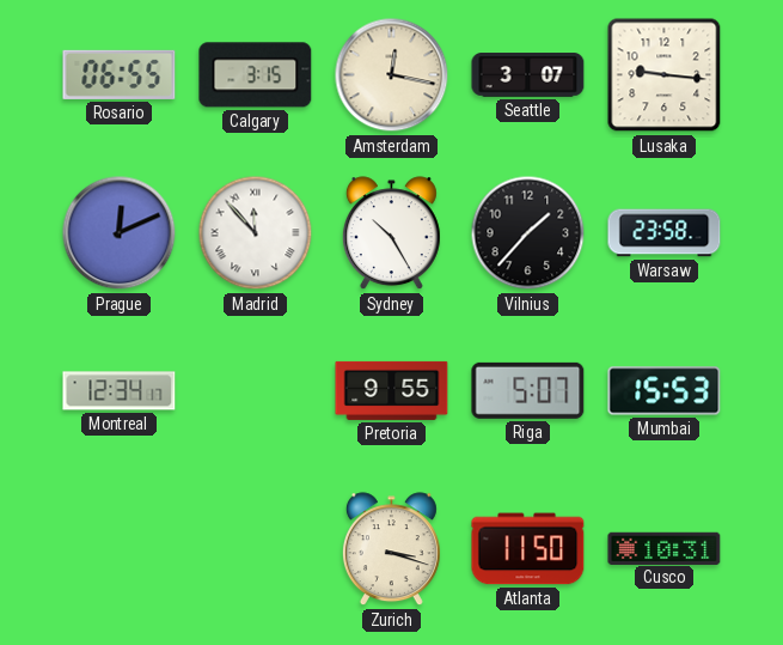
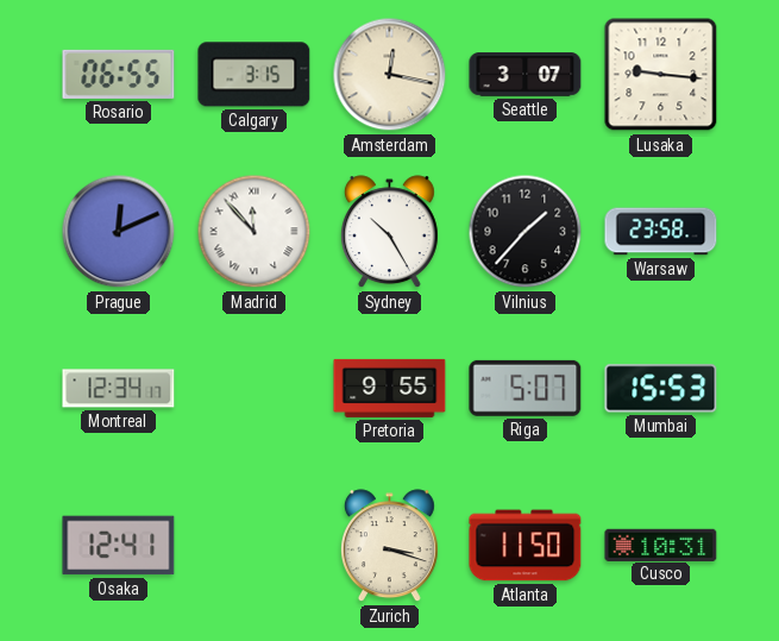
Osaka: none -> 12:41
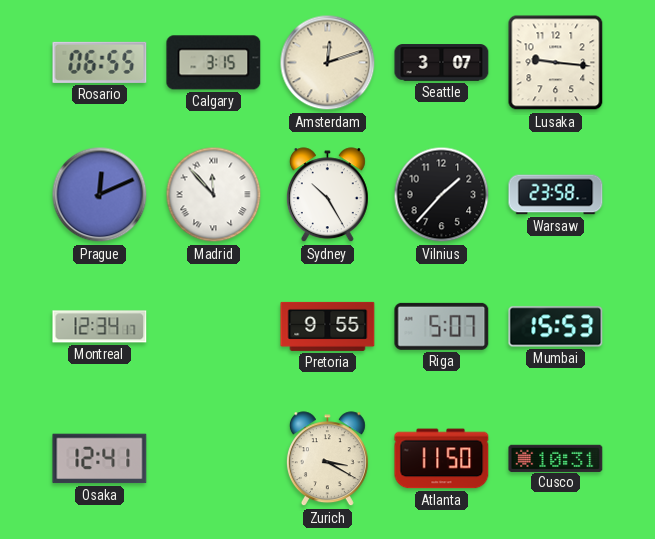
Amsterdam: 12:17 -> 12:12
Zurich: 3:18 -> 3:20
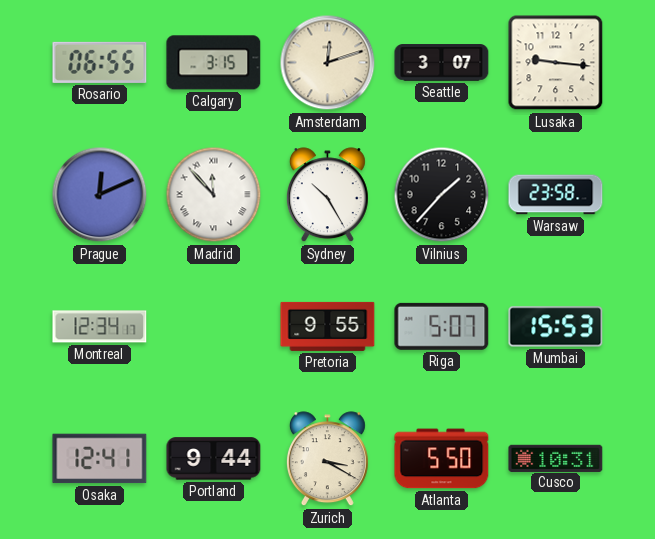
Portland: none -> 9:44
Atlanta: 11:50 -> 5:50
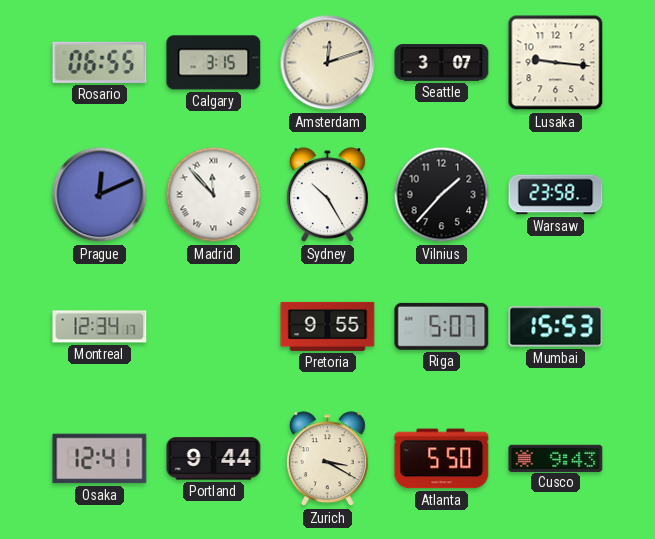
Cusco: 10:31 -> 9:43
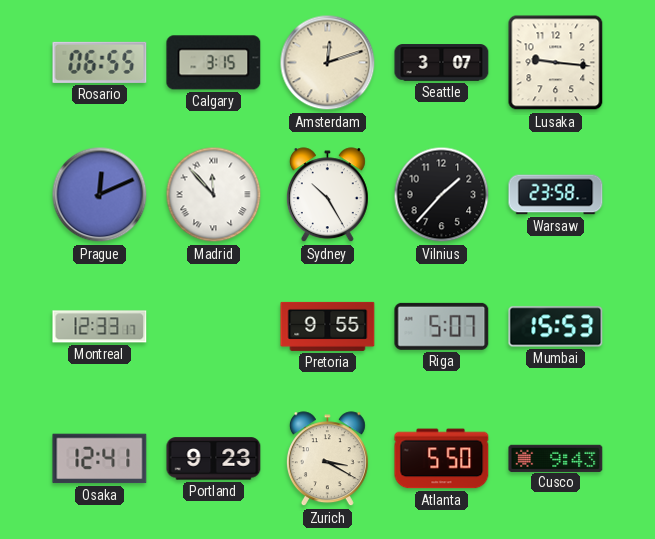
Montreal: 12:34 -> 12:33
Portland: 9:44 -> 9:23
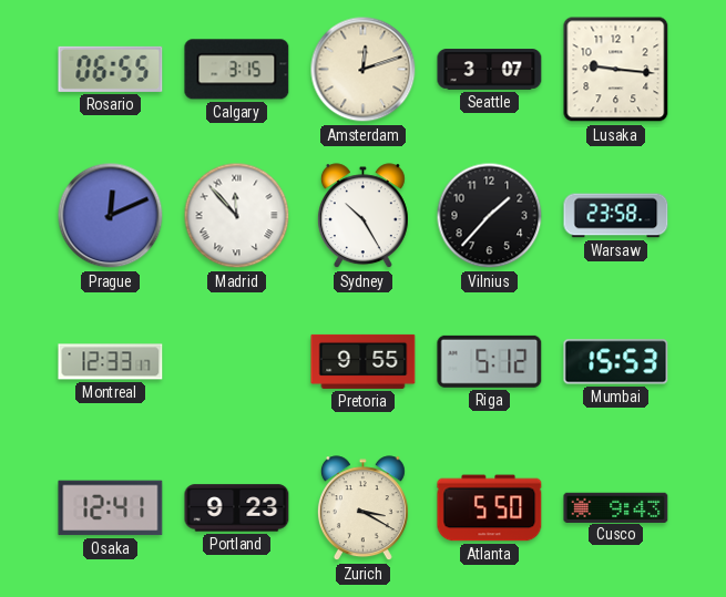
Riga: 5:07 -> 5:12
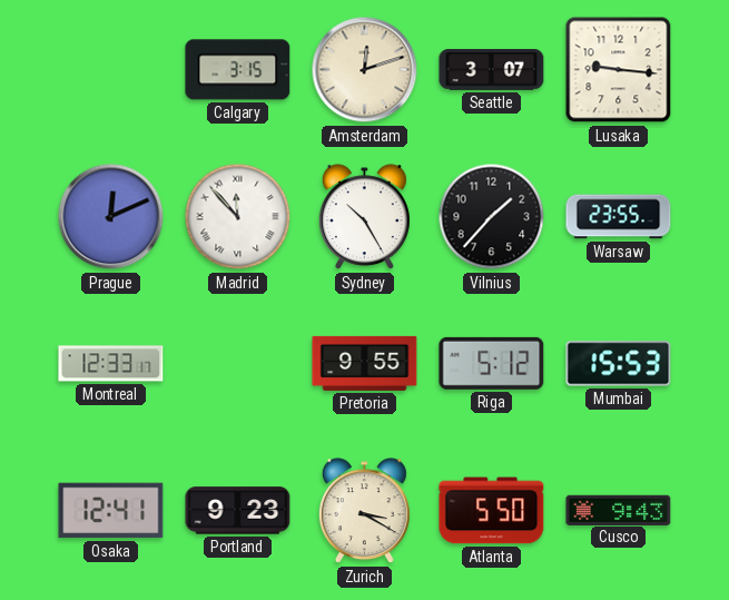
Rosario: 06:55 -> none
Warsaw: 23:58 -> 23:55
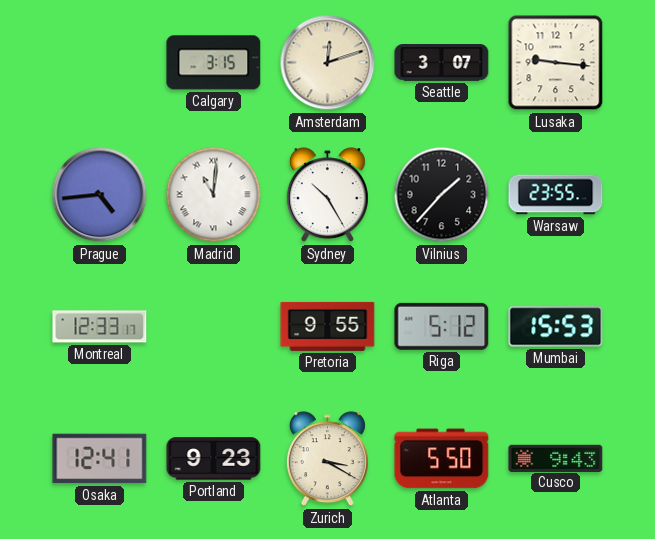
Prague: 12:11 -> 4:44
Madrid: 11:53 -> 11:01
